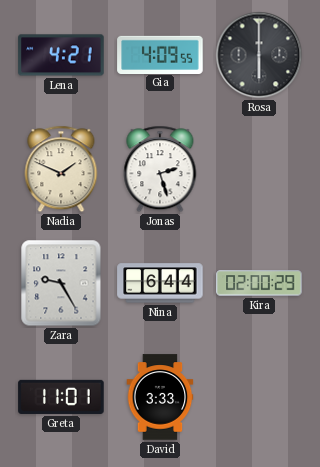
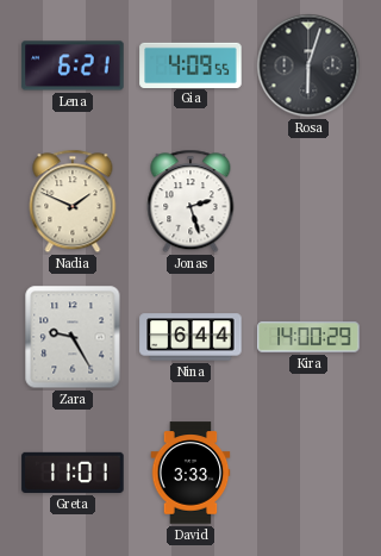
Lena: 4:21 -> 6:21
Rosa: 6:00 -> 6:03
Kira: 02:00 -> 14:00
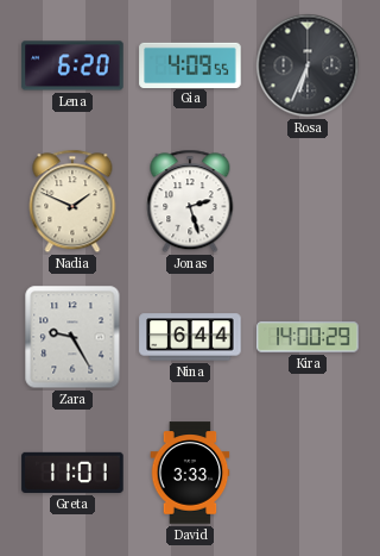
Lena: 6:21 -> 6:20
Rosa: 6:03 -> 6:34
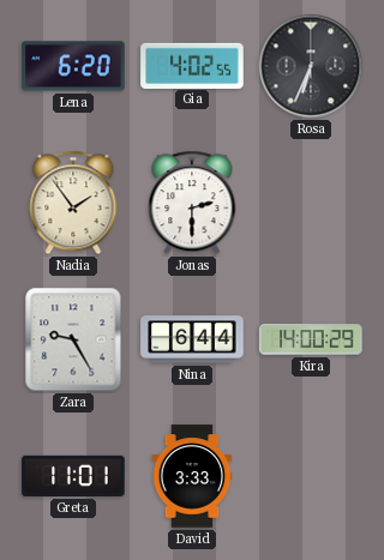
Gia: 4:09 -> 4:02
Nadia: 1:49 -> 1:54
Jonas: 2:27 -> 2:30
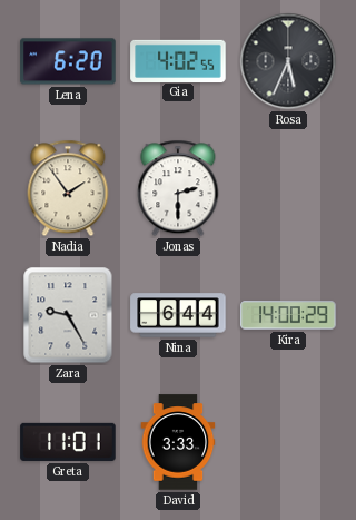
Rosa: 6:34 -> 5:34
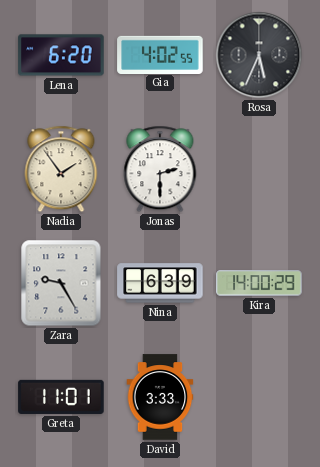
Nina: 6:44 -> 6:39
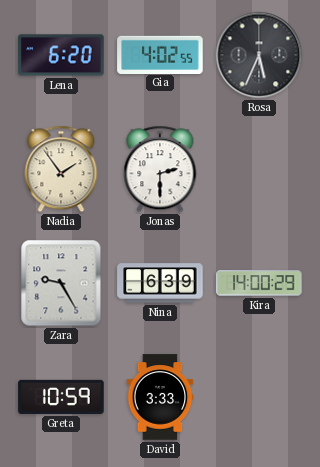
Greta: 11:01 -> 10:59
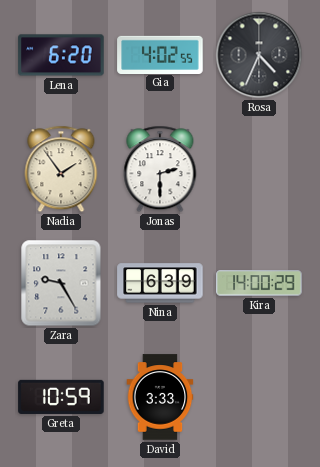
Rosa: 5:34 -> 4:34
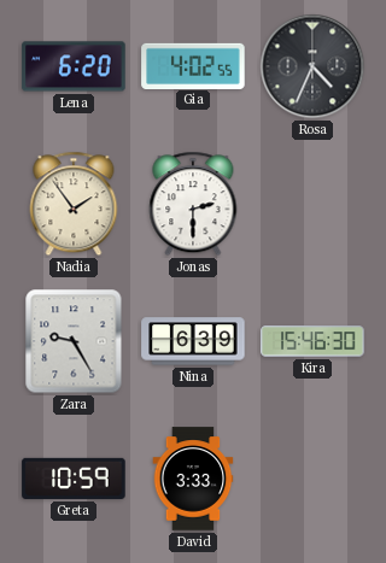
Kira: 14:00 -> 15:46
